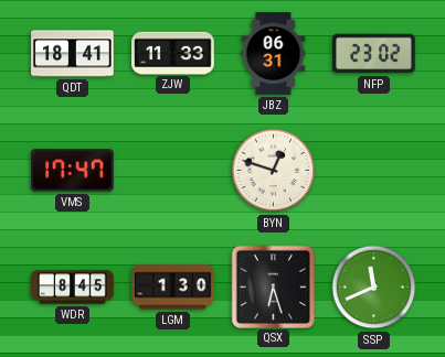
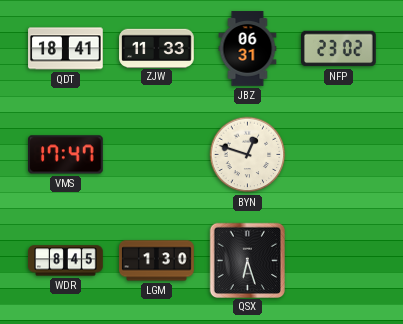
SSP: 11:41 -> none
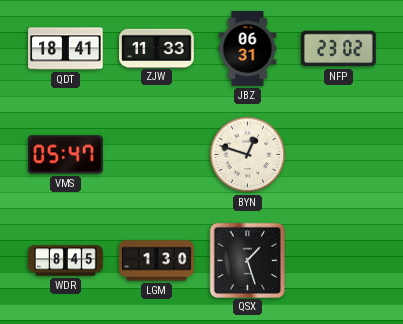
VMS: 17:47 -> 05:47
QSX: 6:27 -> 1:27
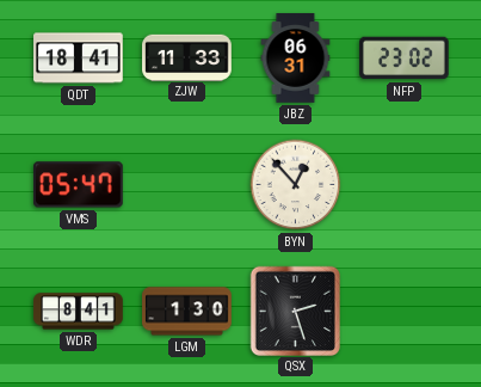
BYN: 12:48 -> 12:53
WDR: 8:45 -> 8:41
QSX: 1:27 -> 2:27
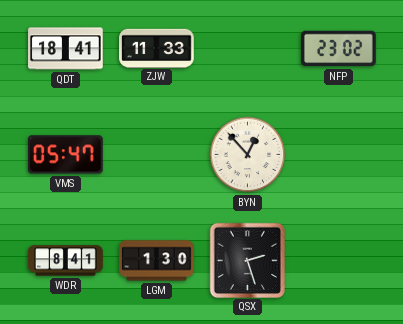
JBZ: 06:31 -> none
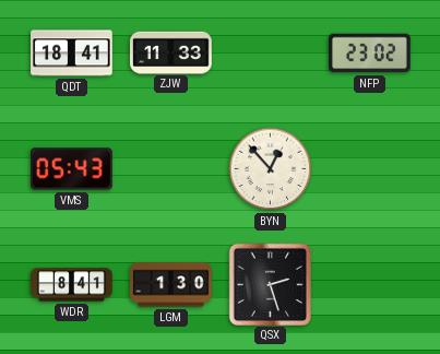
VMS: 05:47 -> 05:43
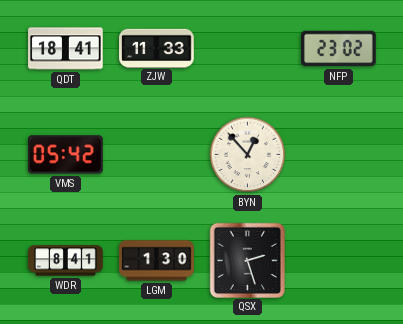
VMS: 05:43 -> 05:42
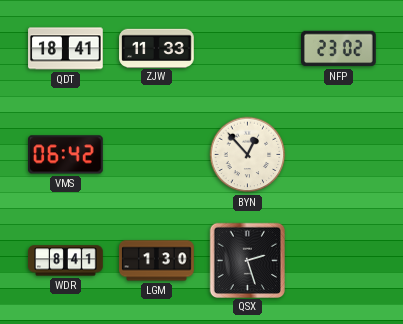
VMS: 05:42 -> 06:42
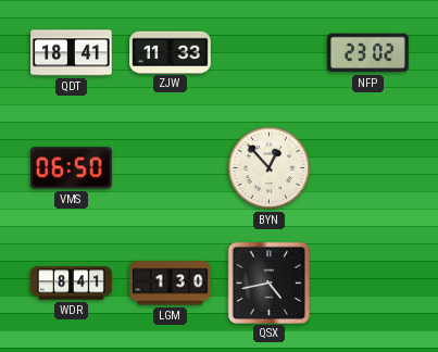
VMS: 06:42 -> 06:50
QSX: 2:27 -> 4:43
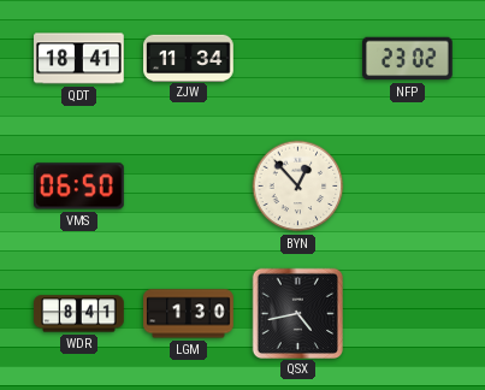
ZJW: 11:33 -> 11:34
